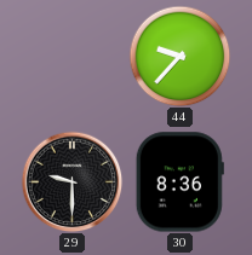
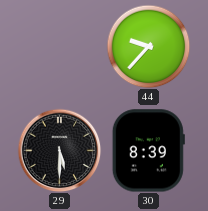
29: 9:30 -> 5:30
30: 8:36 -> 8:39
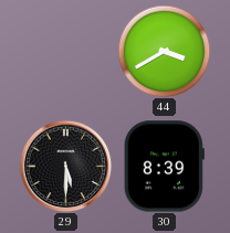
44: 9:37 -> 3:40
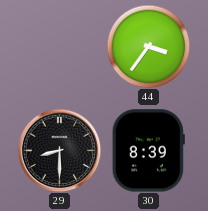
44: 3:40 -> 3:36
29: 5:30 -> 8:30
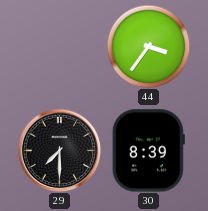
29: 8:30 -> 7:30
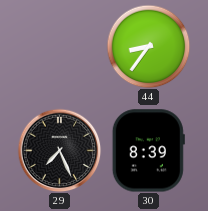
44: 3:36 -> 8:36
29: 7:30 -> 7:26
